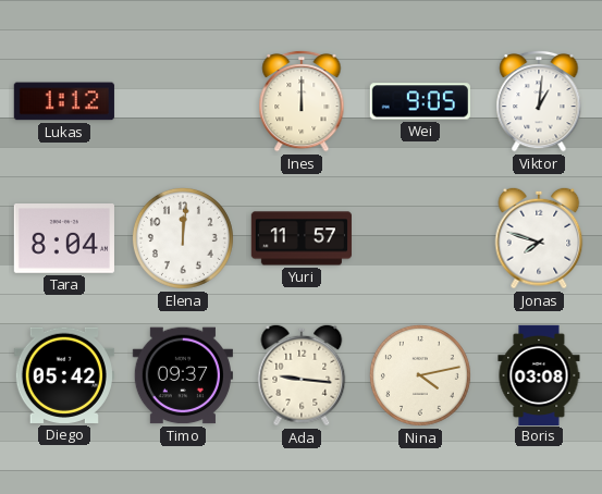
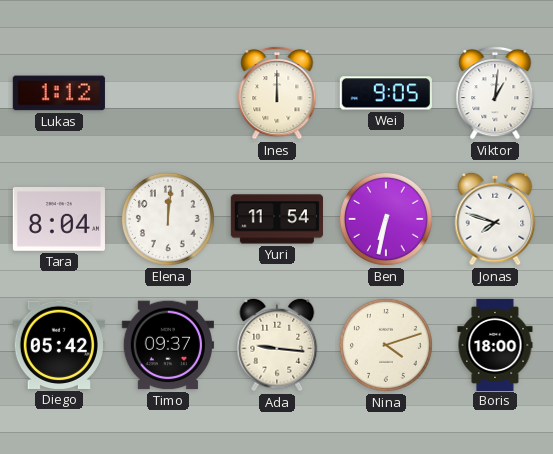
Yuri: 11:57 -> 11:54
Ben: none -> 6:32
Nina: 4:13 -> 4:12
Boris: 03:08 -> 18:00
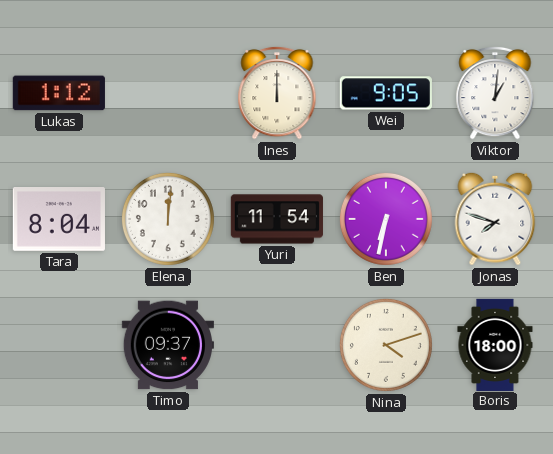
Diego: 05:42 -> none
Ada: 9:16 -> none
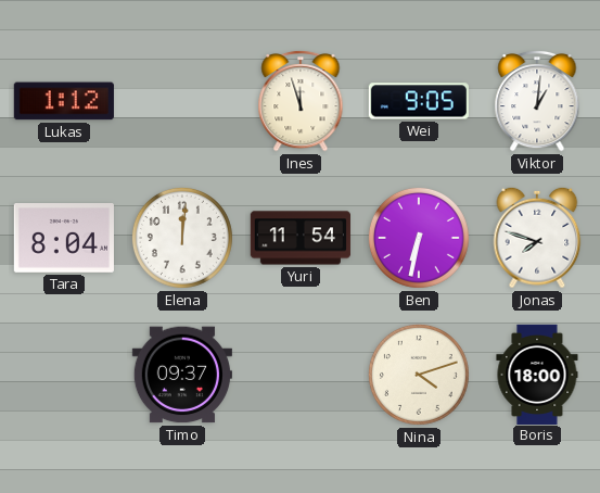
Ines: 12:00 -> 11:57
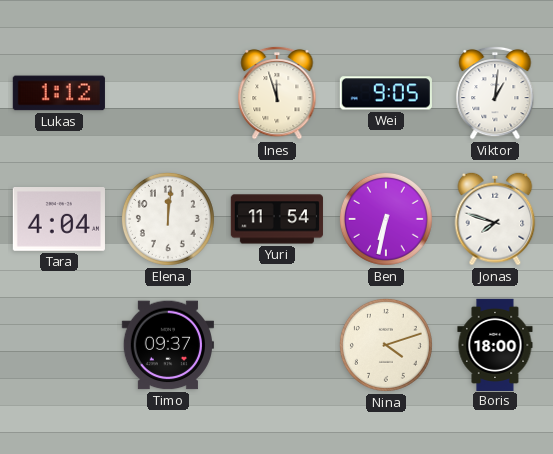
Tara: 8:04 -> 4:04
